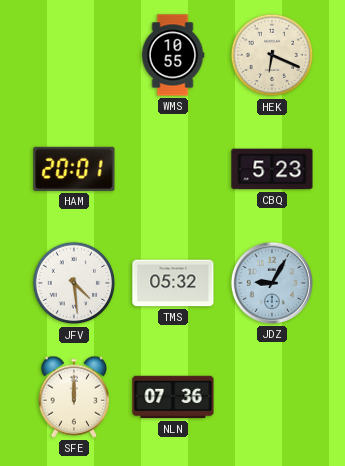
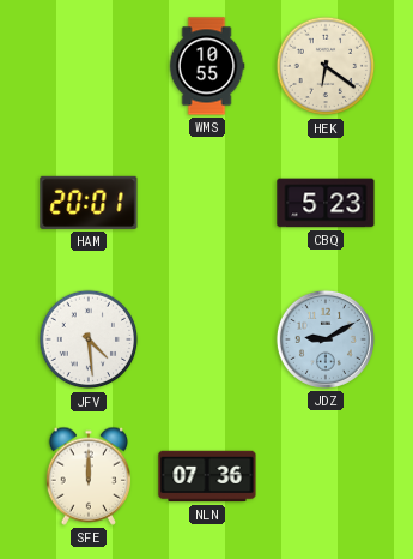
HEK: 6:19 -> 6:21
TMS: 05:32 -> none
JDZ: 9:05 -> 9:10
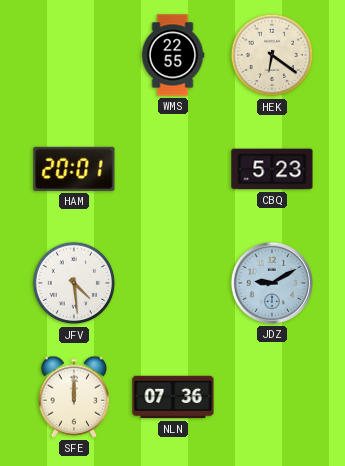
WMS: 10:55 -> 22:55
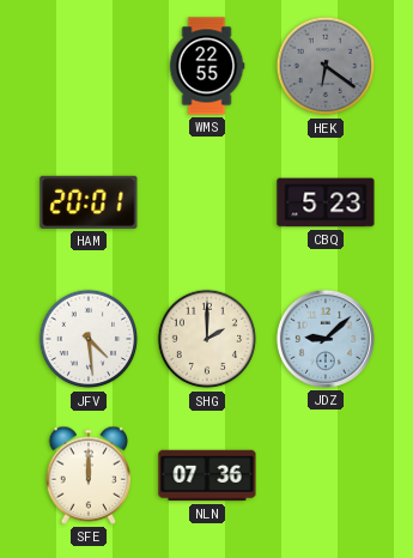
HEK dial: cream -> grey
SHG: none -> 2:00
JDZ: 9:10 -> 9:08
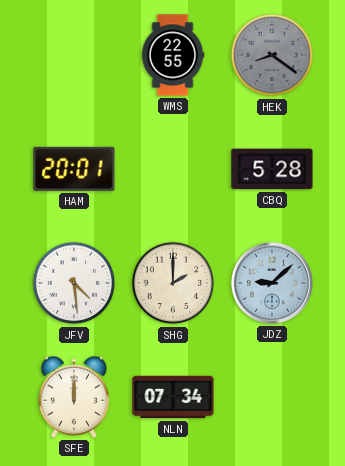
HEK: 6:21 -> 8:21
CBQ: 5:23 -> 5:28
NLN: 07:36 -> 07:34
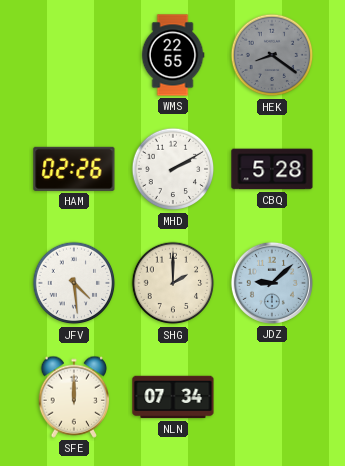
HAM: 20:01 -> 02:26
MHD: none -> 2:10
